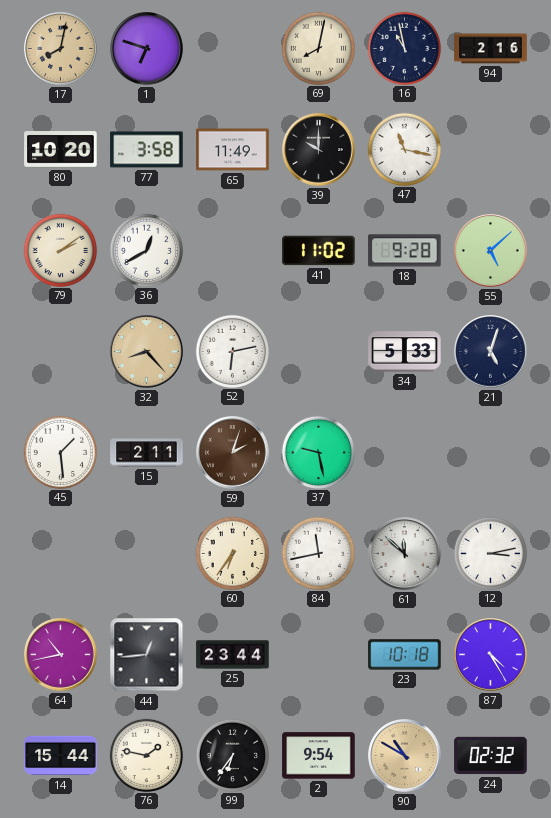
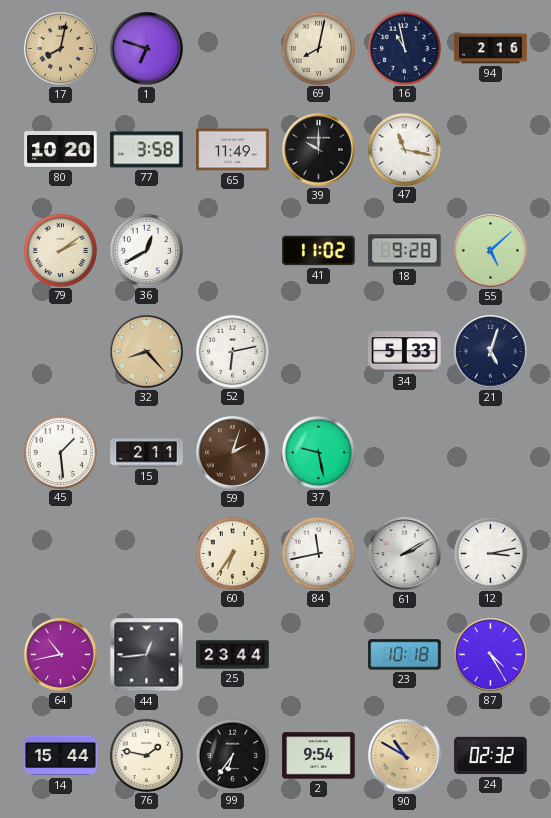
61: 11:52 -> 2:10
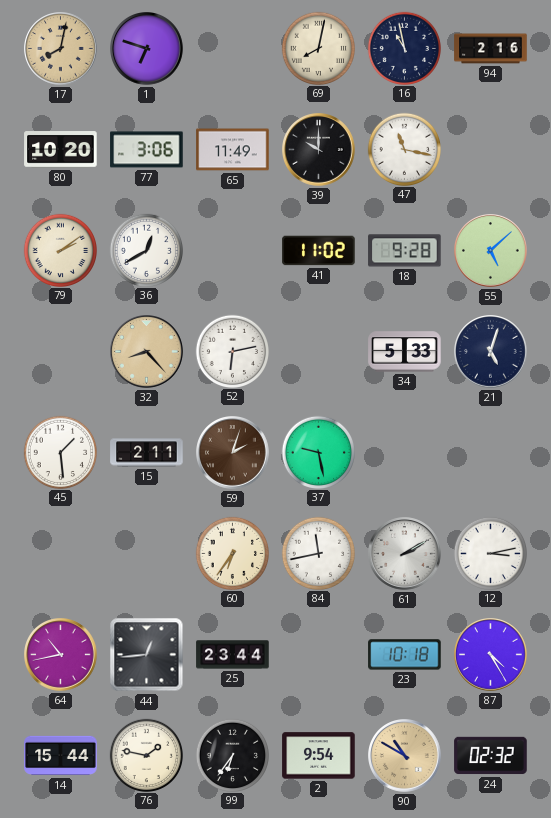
77: 3:58 -> 3:06
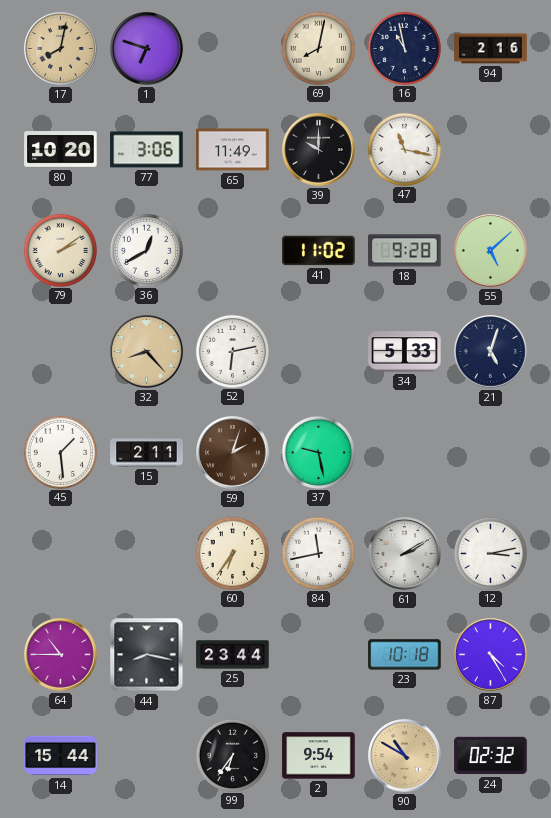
64: 10:43 -> 10:45
44: 12:44 -> 8:17
76: 1:47 -> none
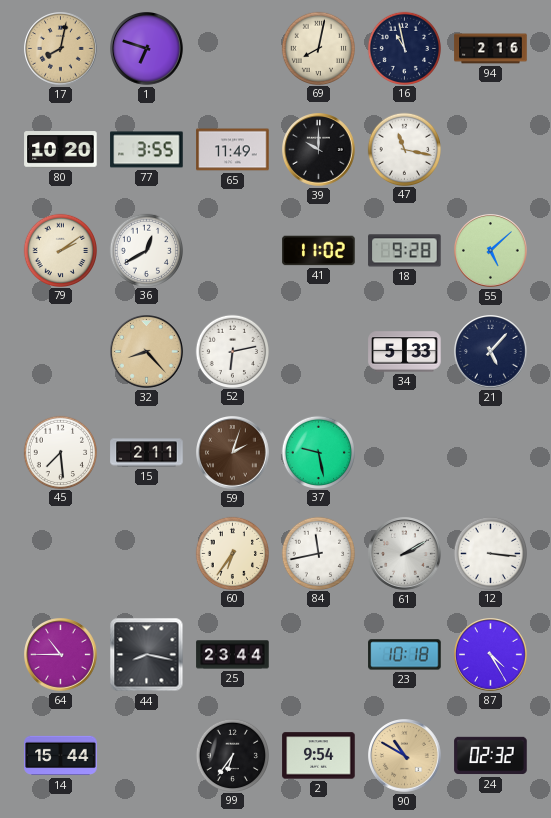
77: 3:06 -> 3:55
21: 5:03 -> 5:07
45: 1:29 -> 7:29
12: 3:13 -> 3:16
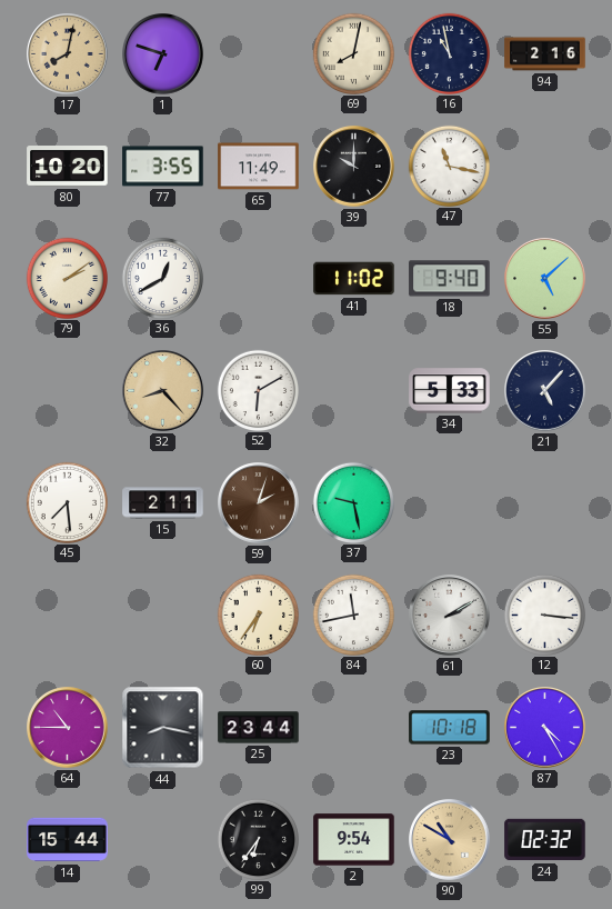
18: 9:28 -> 9:40
52: 6:13 -> 6:10
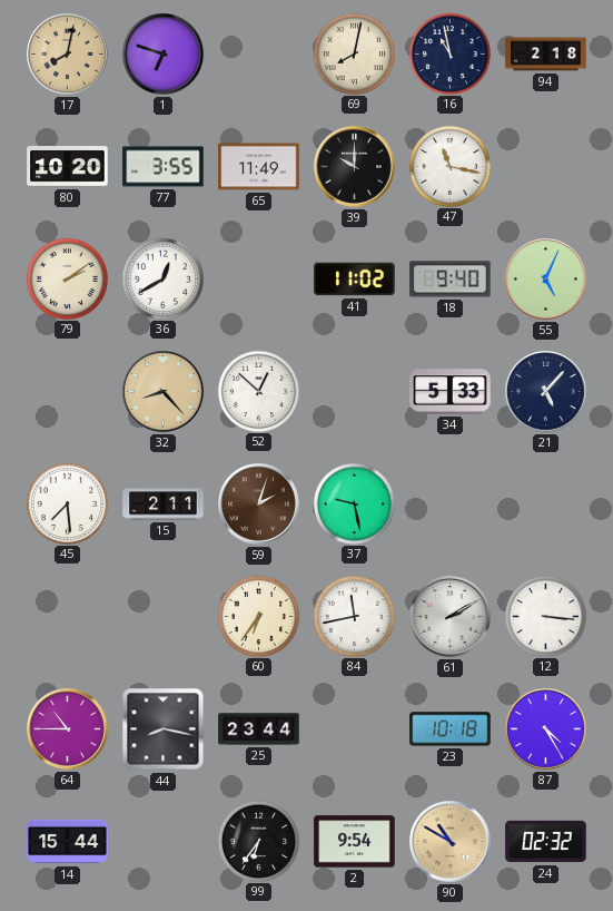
94: 2:16 -> 2:18
55: 5:08 -> 5:04
52: 6:10 -> 12:52
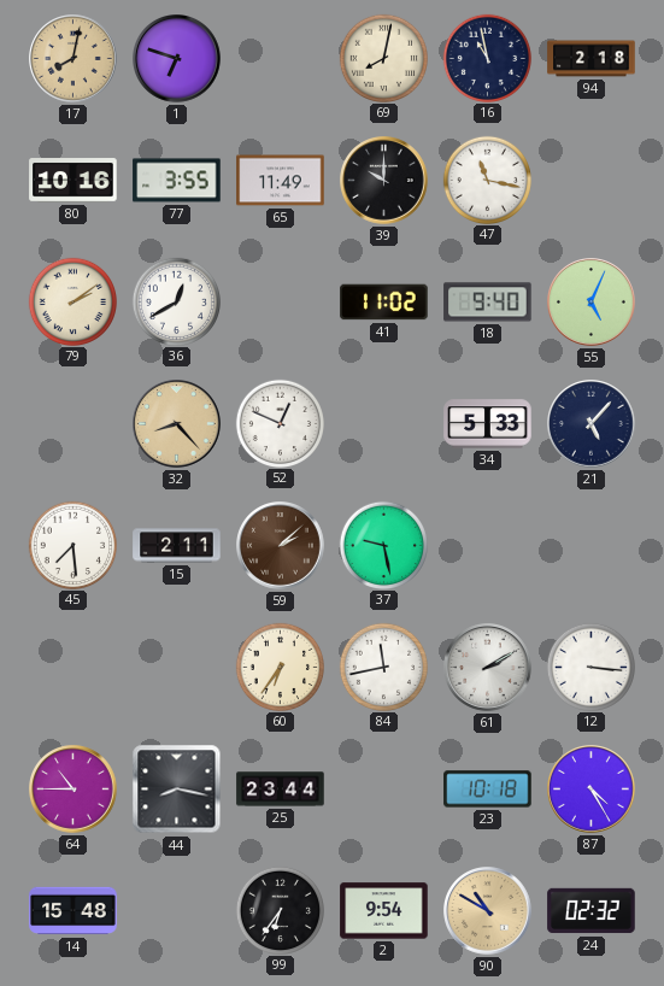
80: 10:20 -> 10:16
52: 12:52 -> 12:49
59: 2:03 -> 2:08
14: 15:44 -> 15:48
